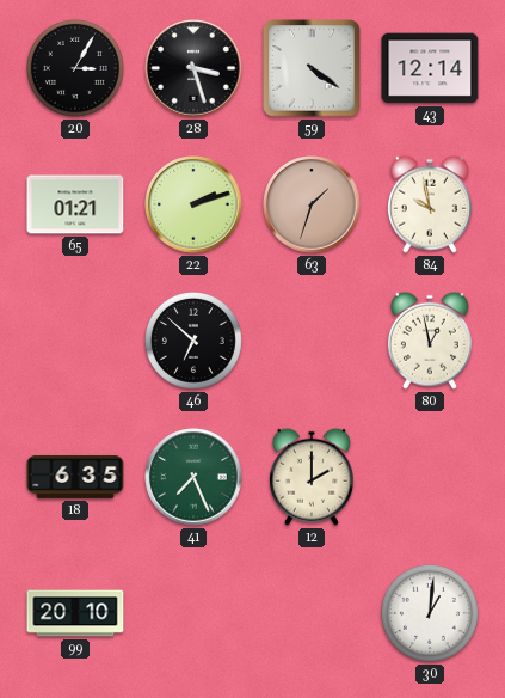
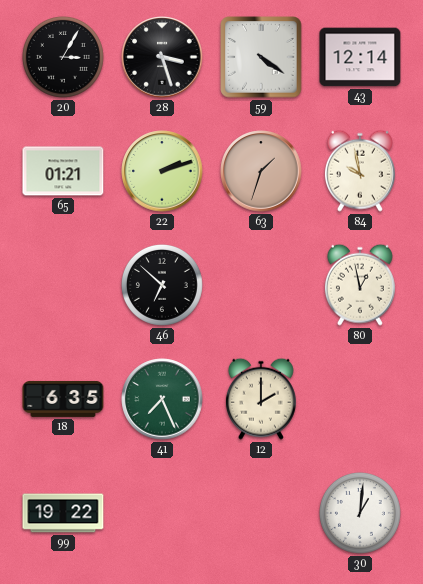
99: 20:10 -> 19:22
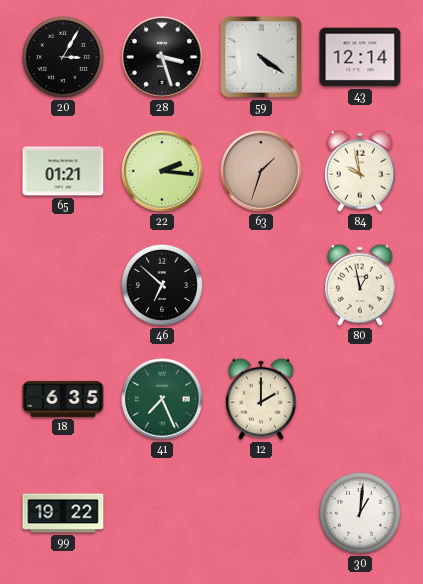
22: 2:12 -> 2:16
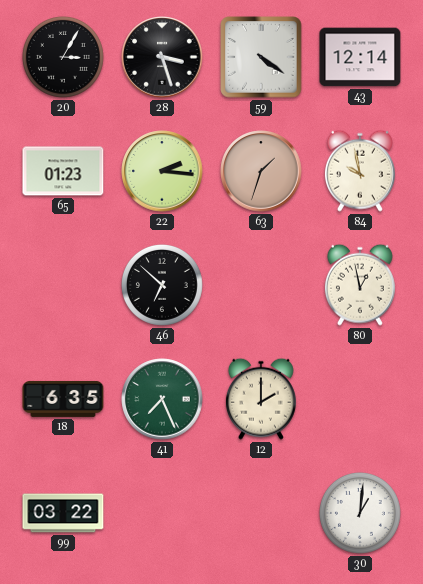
65: 01:21 -> 01:23
99: 19:22 -> 03:22
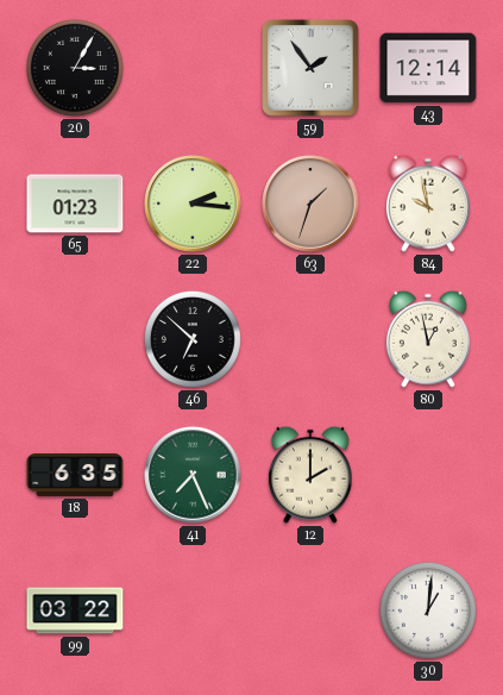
28: 3:27 -> none
59: 4:21 -> 1:54
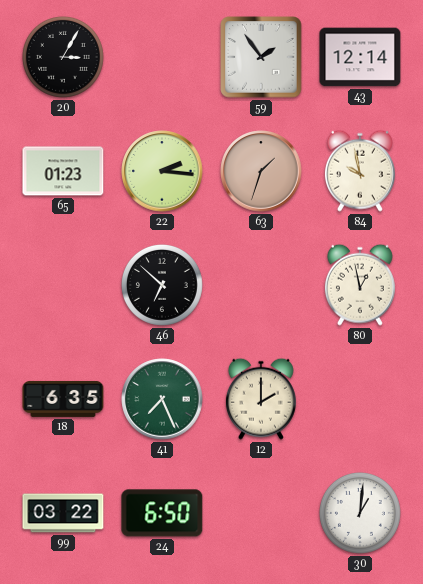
24: none -> 6:50
